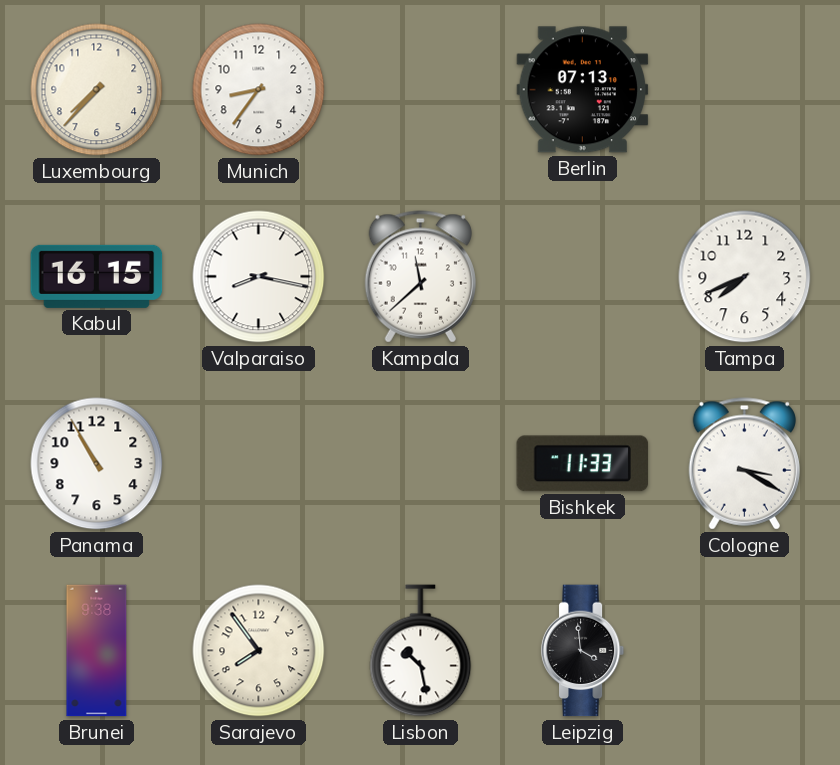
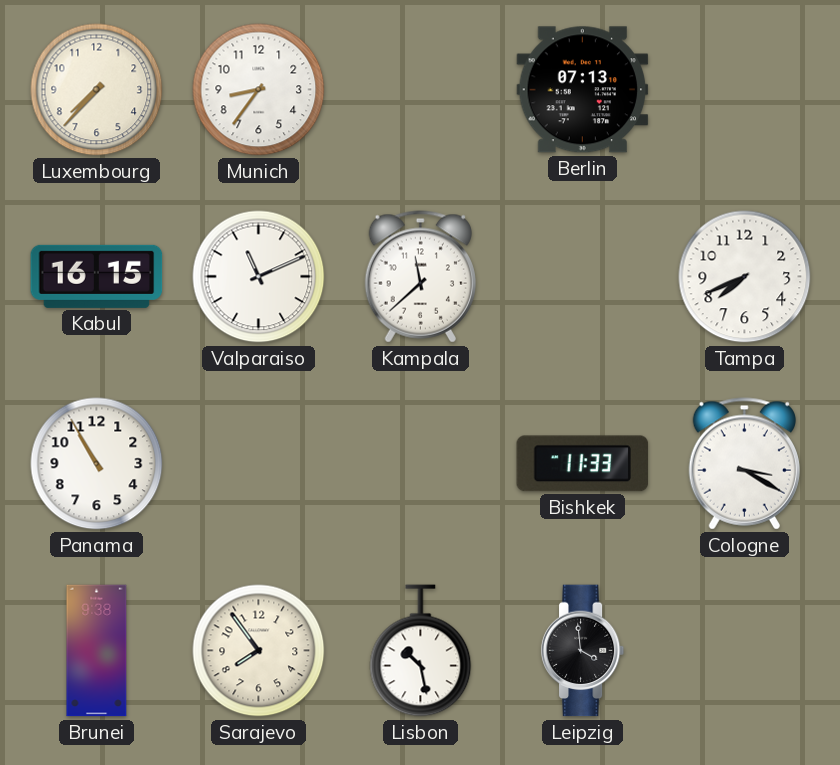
Valparaiso: 8:17 -> 11:11
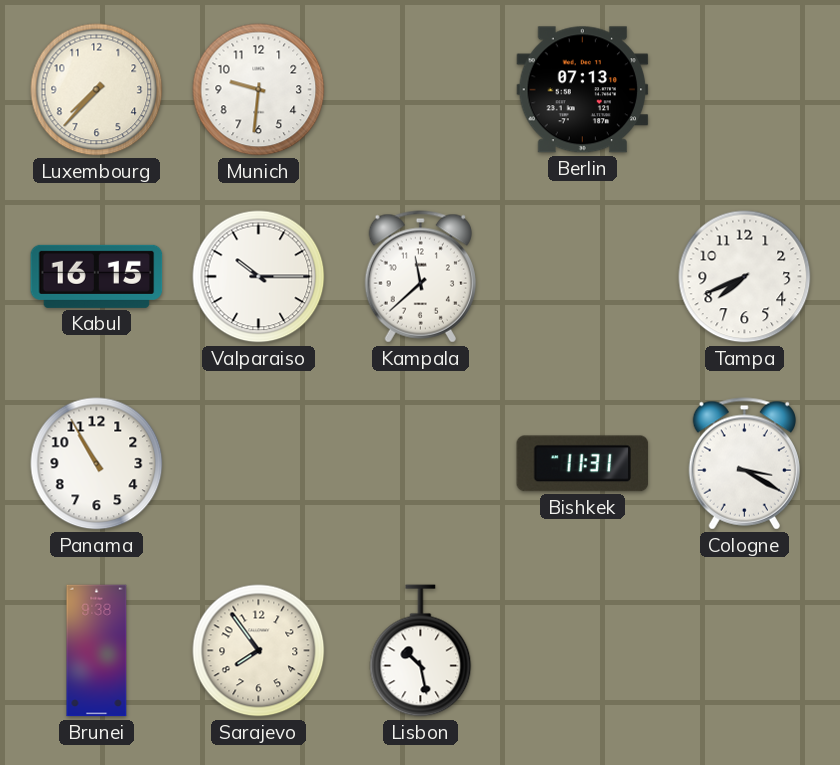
Munich: 8:36 -> 9:31
Valparaiso: 11:11 -> 10:15
Bishkek: 11:33 -> 11:31
Leipzig: 3:59 -> none
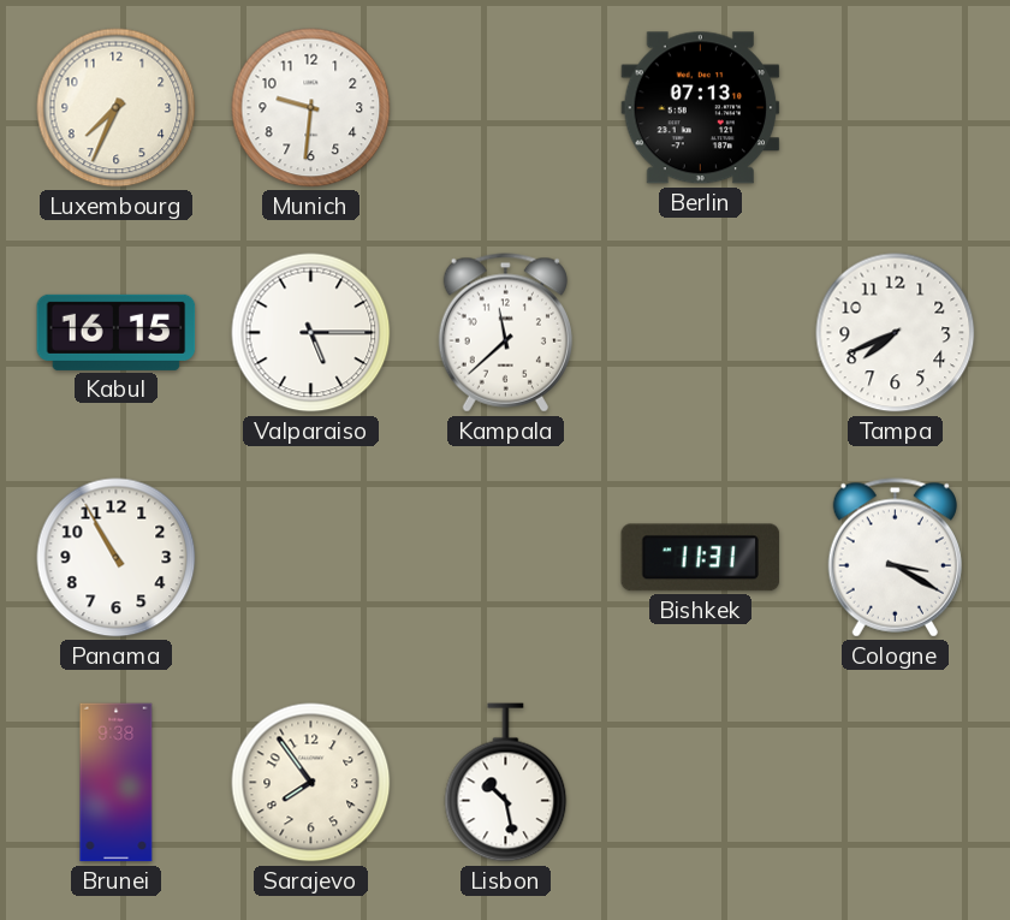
Luxembourg: 7:37 -> 7:34
Valparaiso: 10:15 -> 5:15
